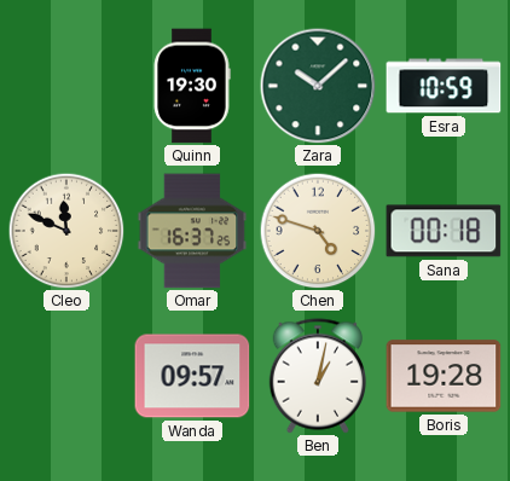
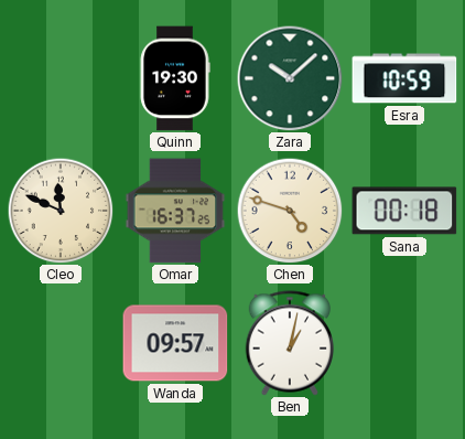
Boris: 19:28 -> none
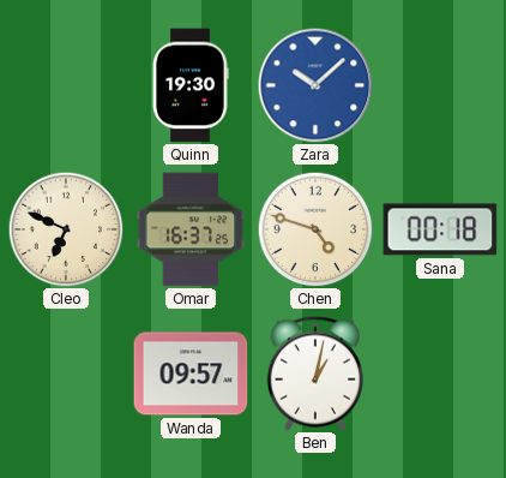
Zara dial: green -> blue
Esra: 10:59 -> none
Cleo: 11:49 -> 6:49
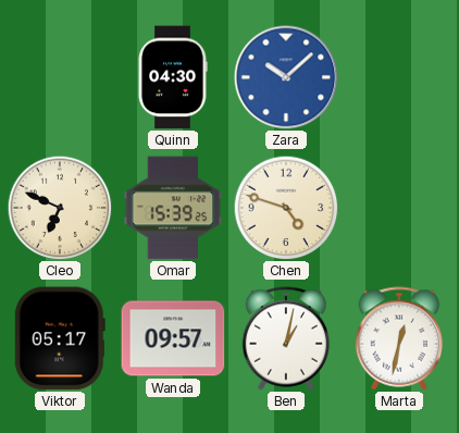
Quinn: 19:30 -> 04:30
Omar: 16:37 -> 15:39
Sana: 00:18 -> none
Viktor: none -> 05:17
Marta: none -> 12:32
